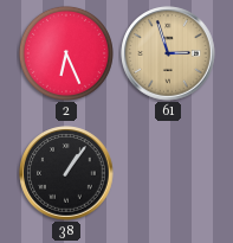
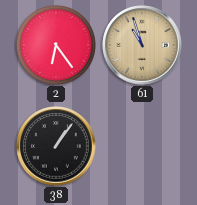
2: 6:26 -> 6:24
61: 2:57 -> 10:57
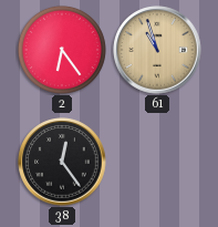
38: 1:06 -> 12:24
